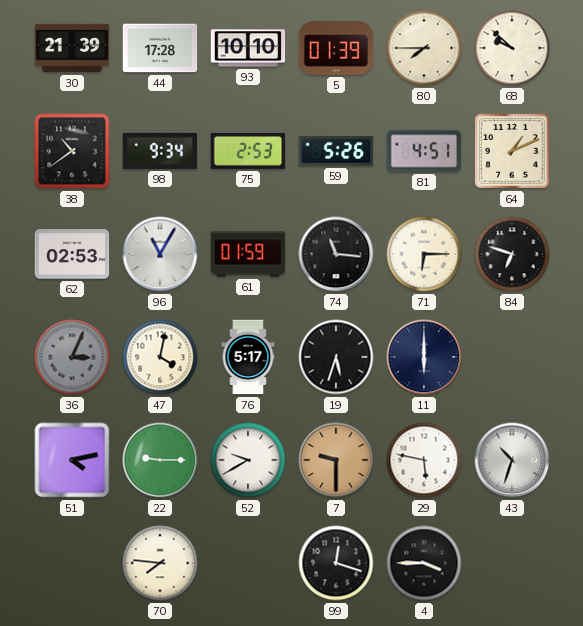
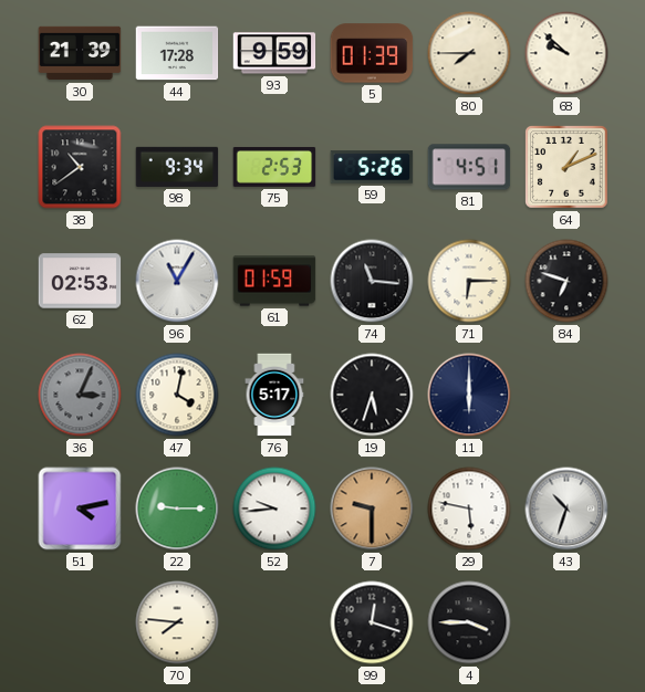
93: 10:10 -> 9:59
52: 9:40 -> 9:44
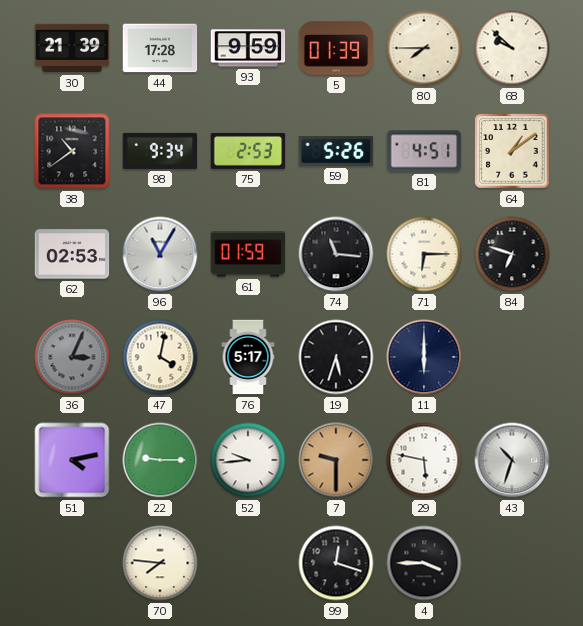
64: 1:11 -> 1:09
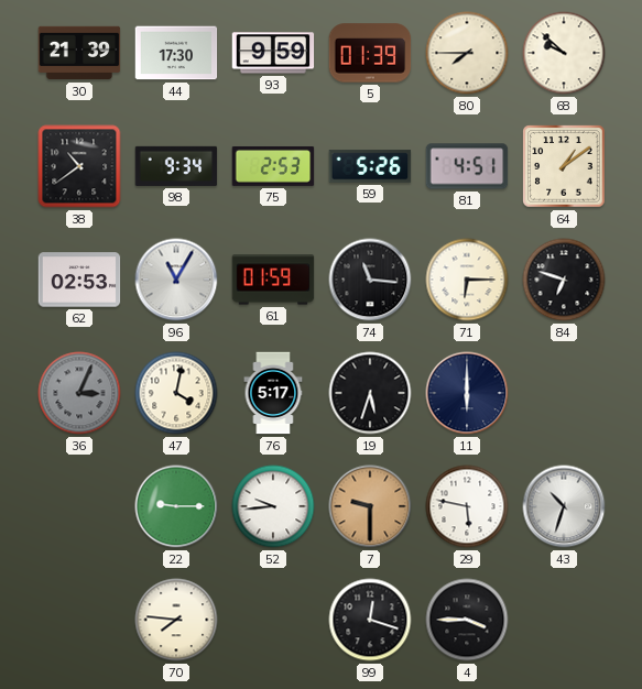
44: 17:28 -> 17:30
51: 4:13 -> none
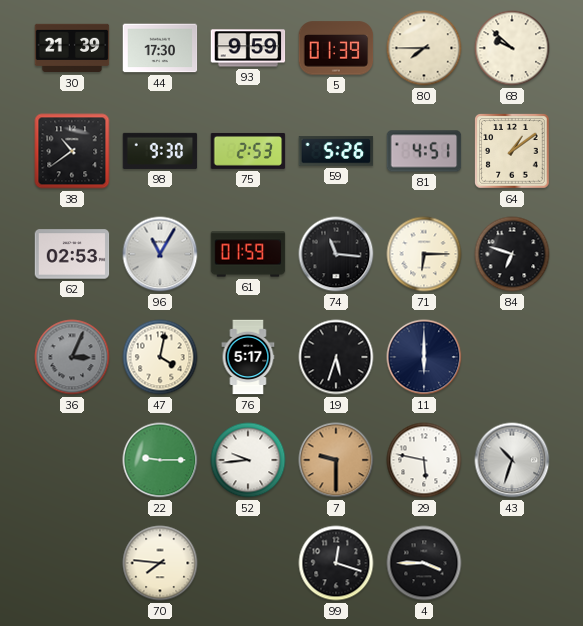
98: 9:34 -> 9:30
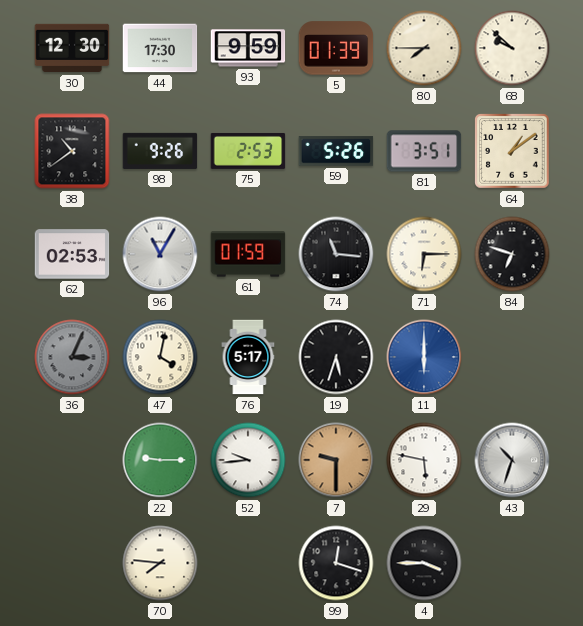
30: 21:39 -> 12:30
98: 9:30 -> 9:26
81: 4:51 -> 3:51
11 dial: navy -> blue
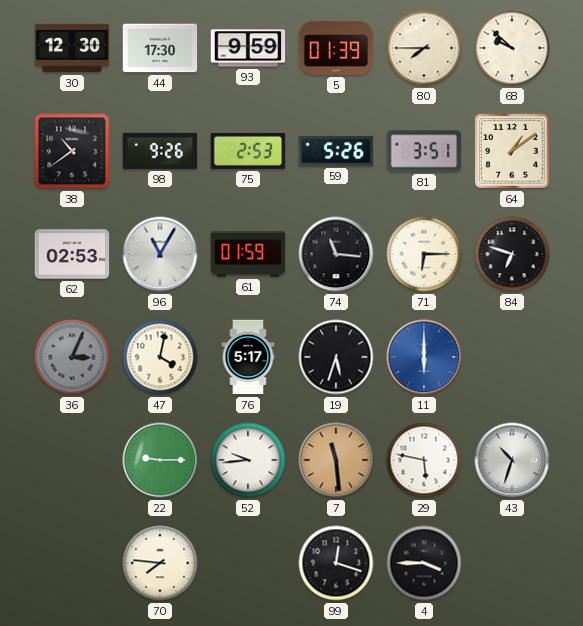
7: 9:30 -> 11:29
